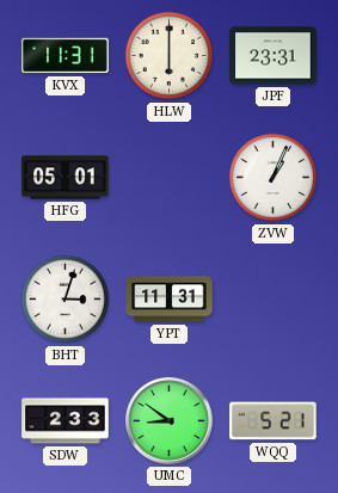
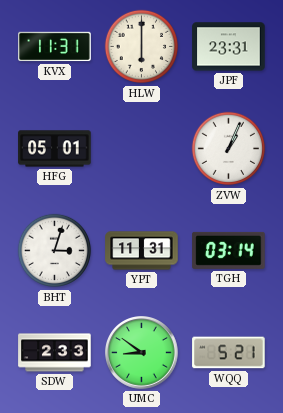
TGH: none -> 03:14
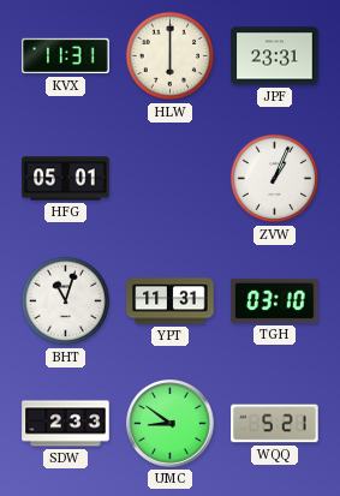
BHT: 3:03 -> 11:03
TGH: 03:14 -> 03:10
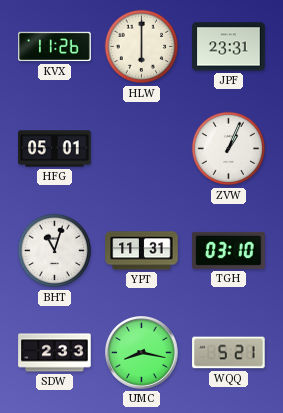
KVX: 11:31 -> 11:26
UMC: 8:51 -> 8:17
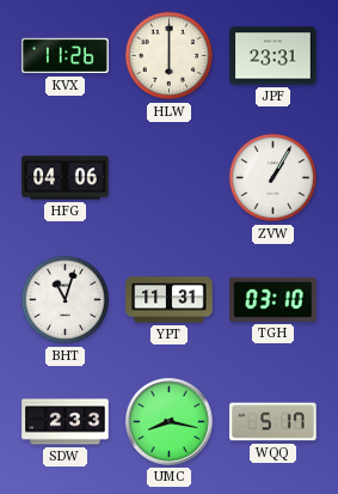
HFG: 05:01 -> 04:06
ZVW: 1:04 -> 1:05
WQQ: 5:21 -> 5:17
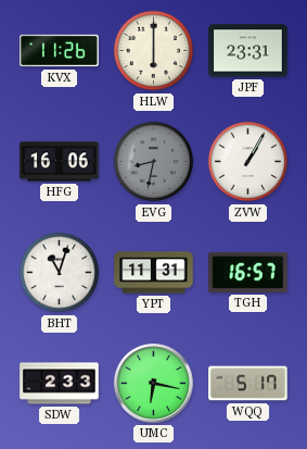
HFG: 04:06 -> 16:06
EVG: none -> 8:32
TGH: 03:10 -> 16:57
UMC: 8:17 -> 6:17
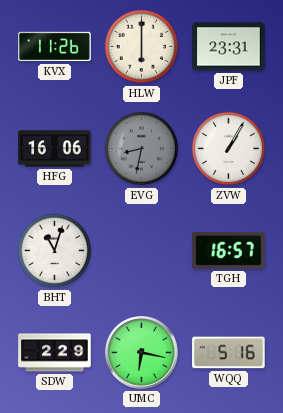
YPT: 11:31 -> none
SDW: 2:33 -> 2:29
WQQ: 5:17 -> 5:16
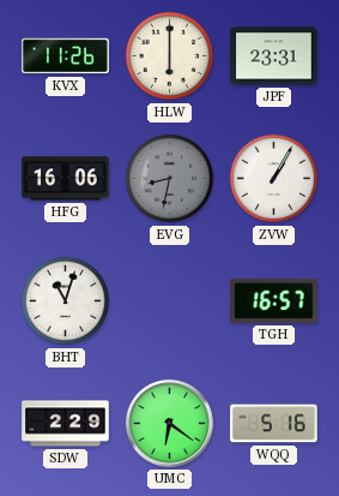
UMC: 6:17 -> 6:21
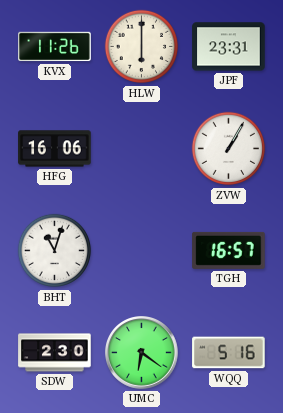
EVG: 8:32 -> none
SDW: 2:29 -> 2:30
